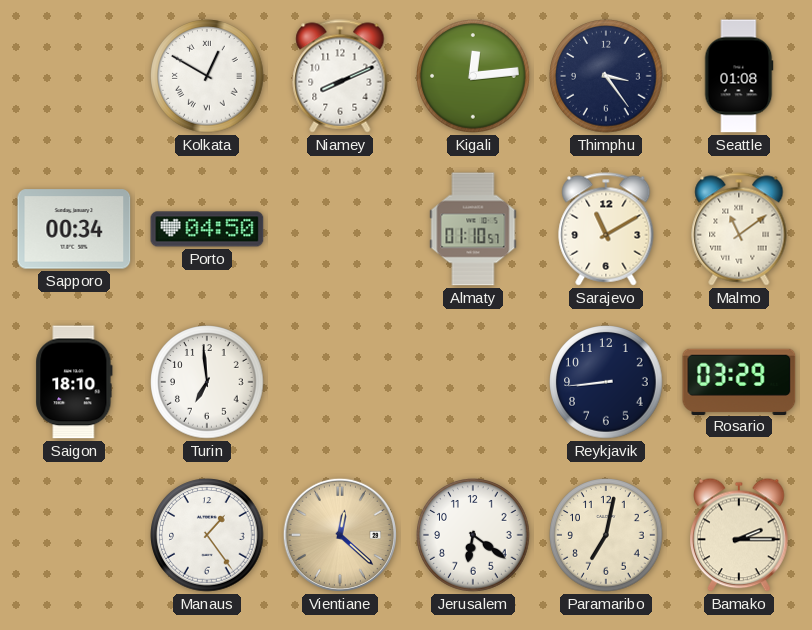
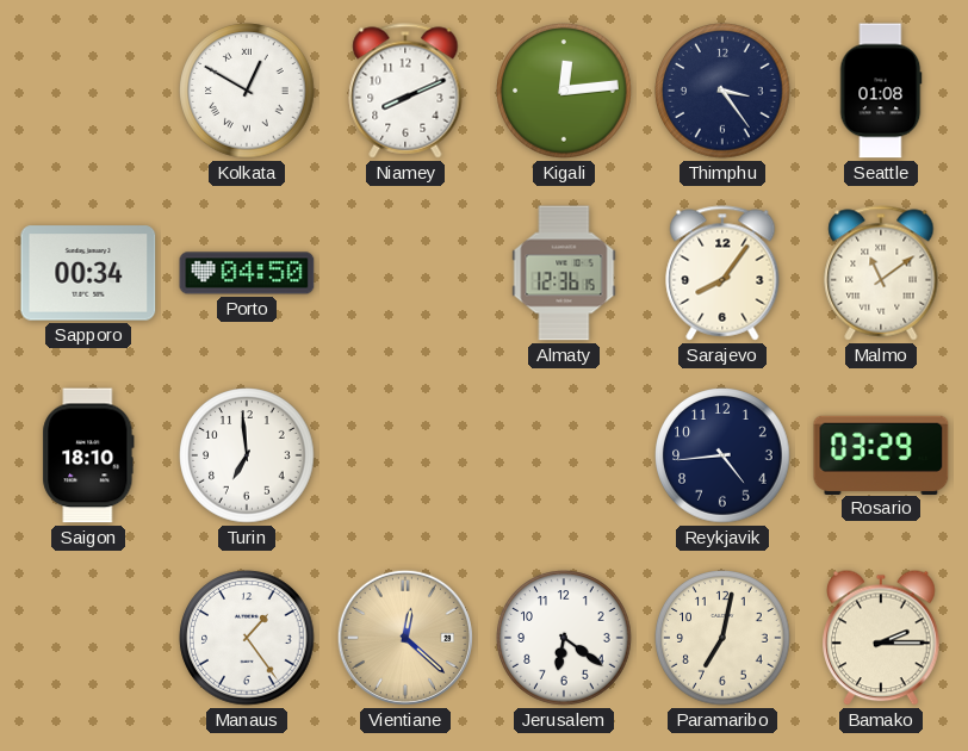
Almaty: 01:10 -> 12:36
Sarajevo: 11:10 -> 8:06
Reykjavik: 8:44 -> 4:44
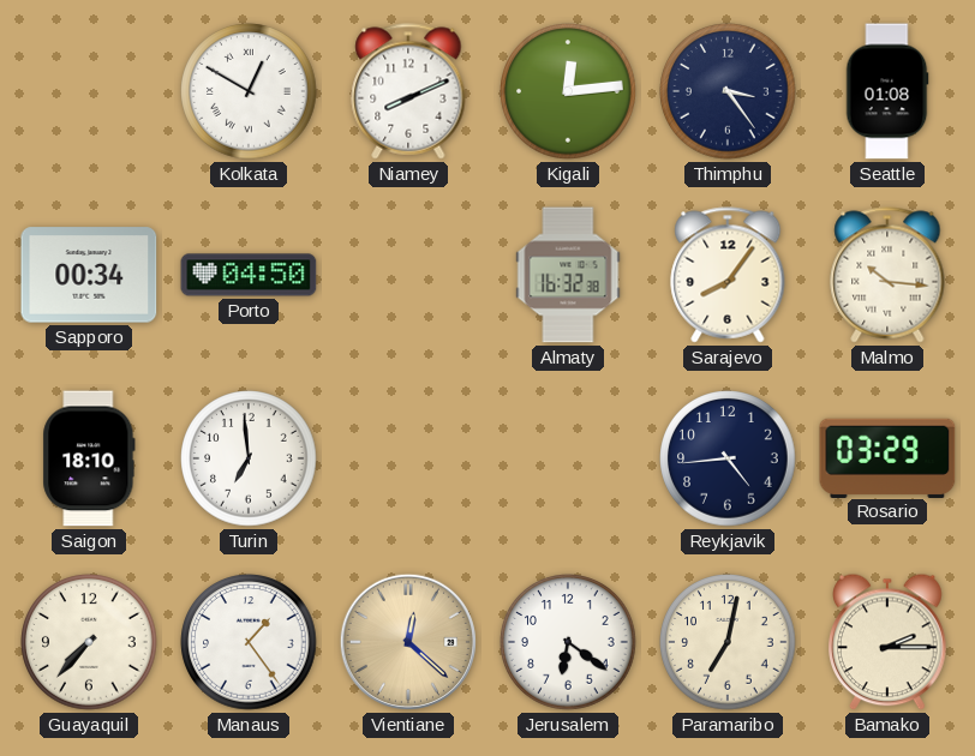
Almaty: 12:36 -> 16:32
Malmo: 11:09 -> 10:16
Guayaquil: none -> 7:37
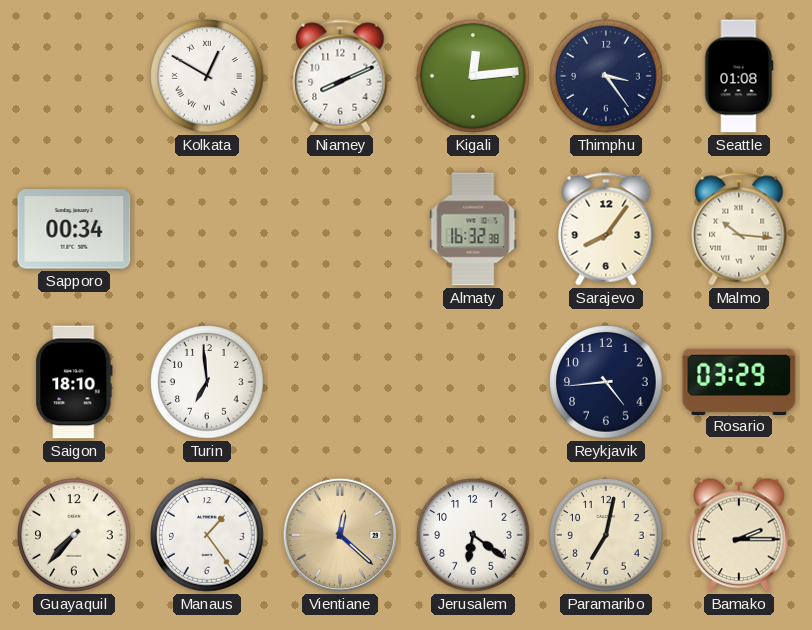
Porto: 04:50 -> none
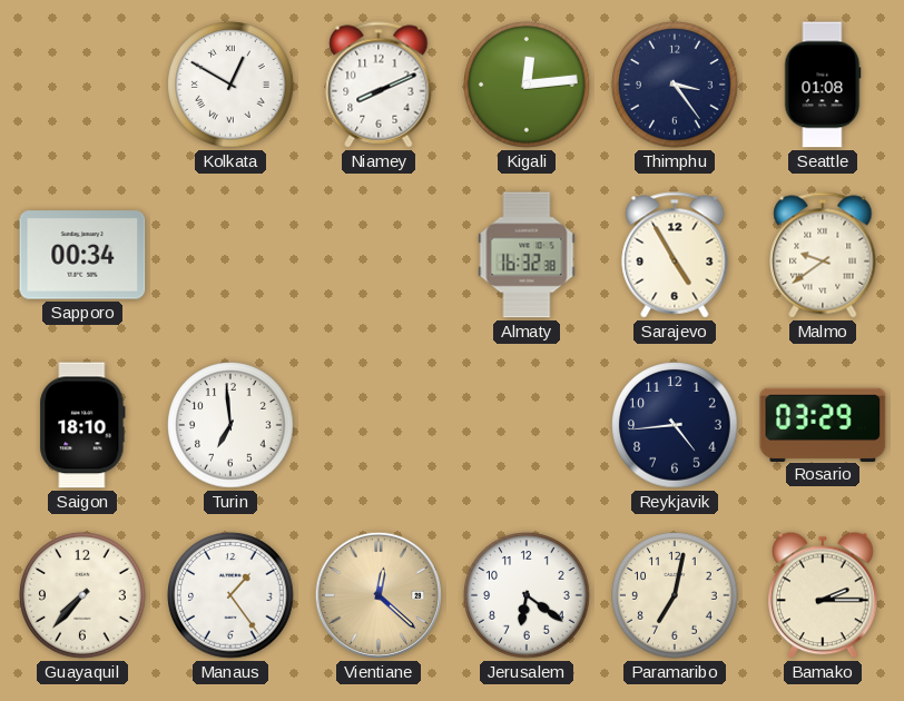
Sarajevo: 8:06 -> 4:55
Malmo: 10:16 -> 9:39
